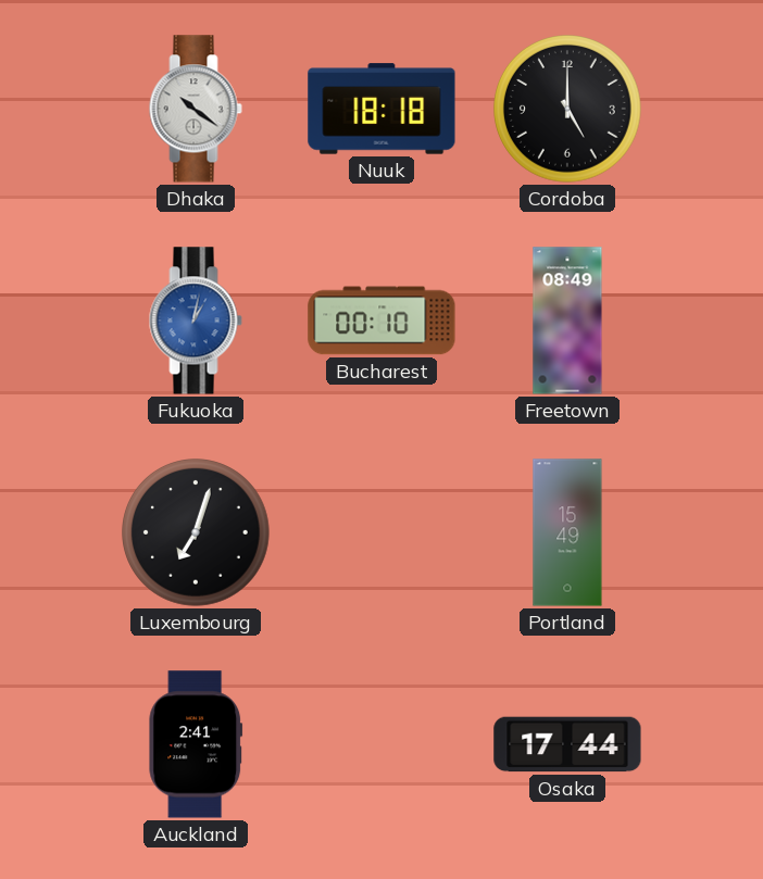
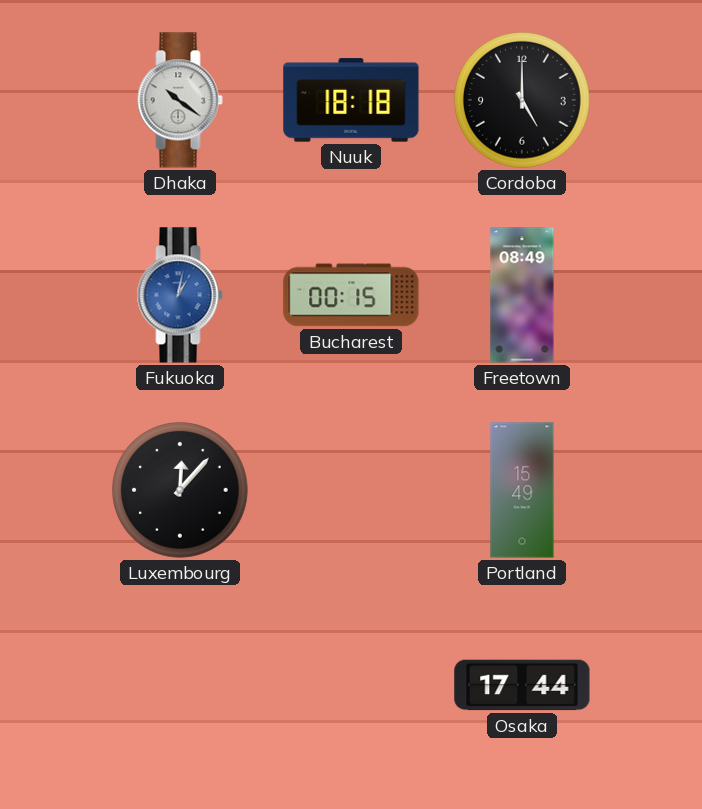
Bucharest: 00:10 -> 00:15
Luxembourg: 7:03 -> 12:07
Auckland: 2:41 -> none
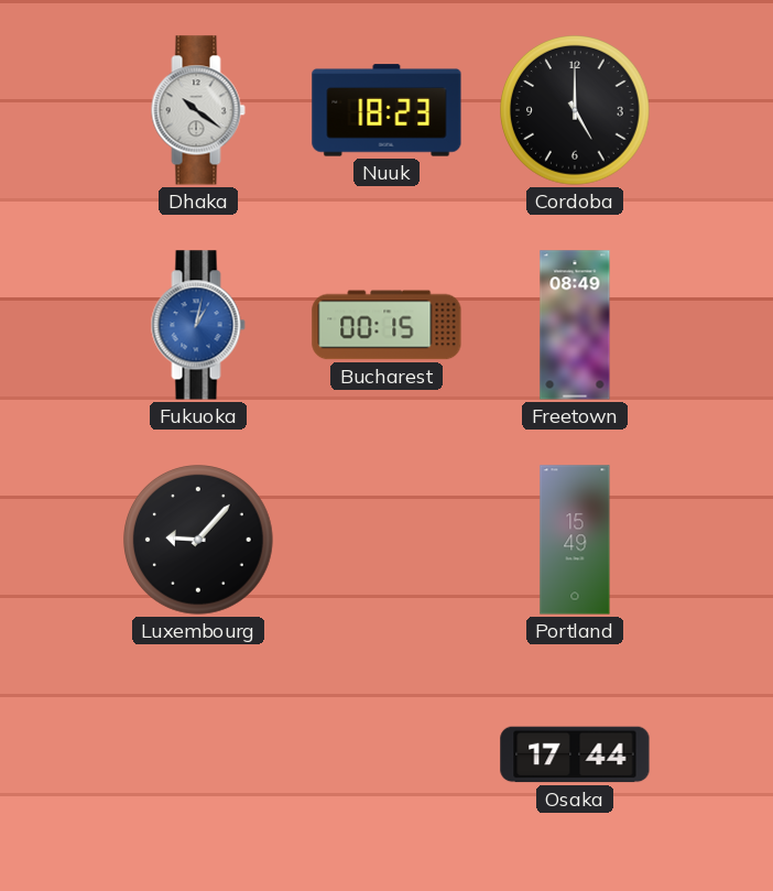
Nuuk: 18:18 -> 18:23
Luxembourg: 12:07 -> 9:07
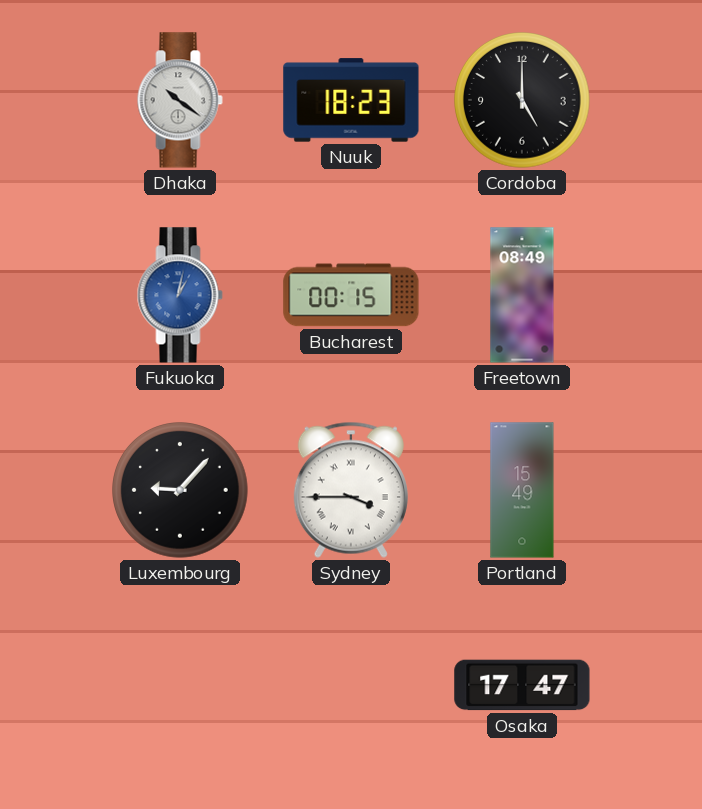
Sydney: none -> 3:45
Osaka: 17:44 -> 17:47
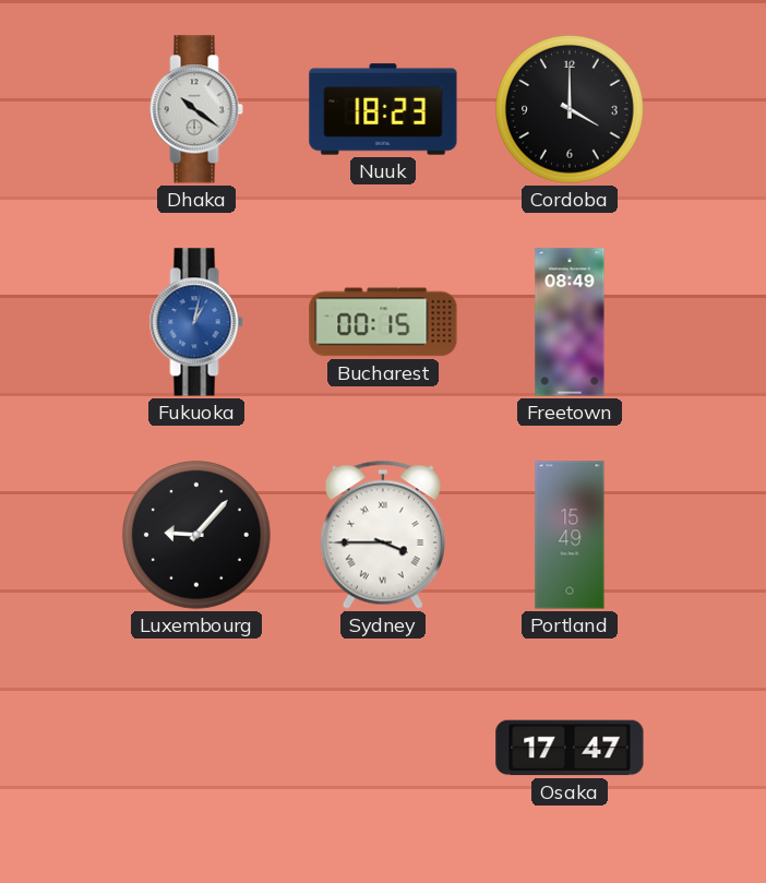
Cordoba: 5:00 -> 4:00
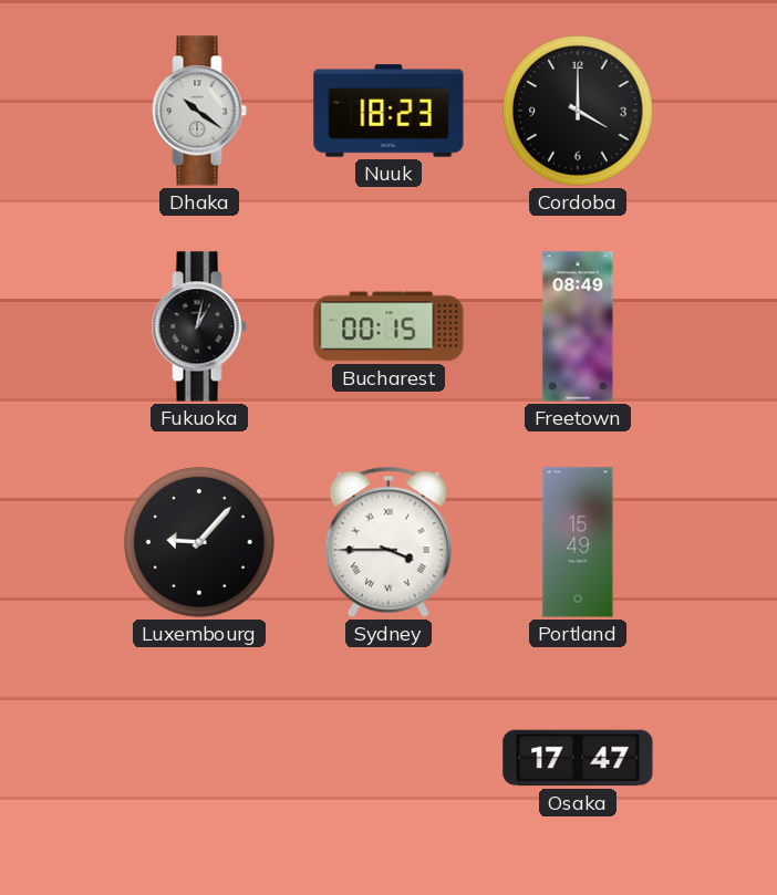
Fukuoka dial: blue -> black
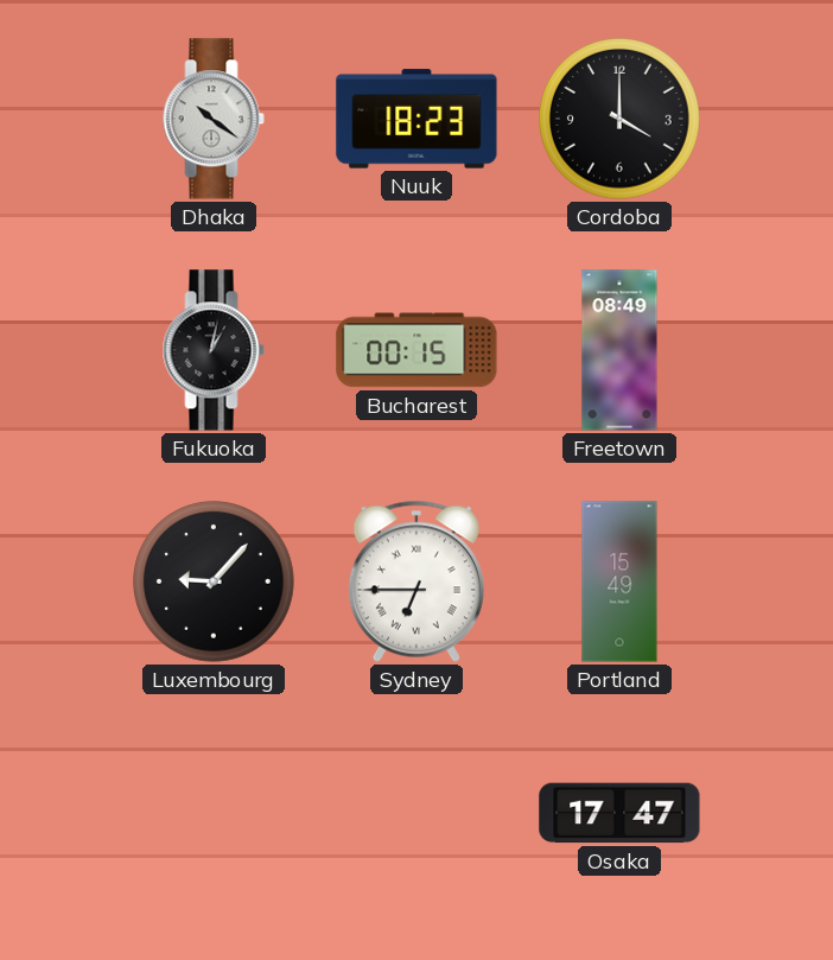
Sydney: 3:45 -> 6:45
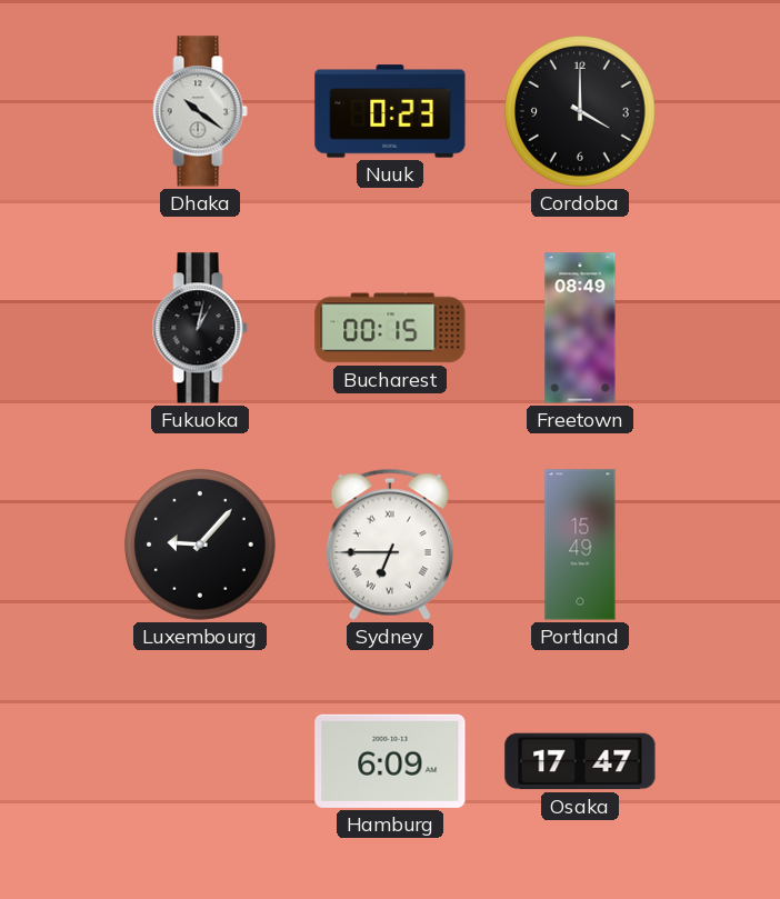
Nuuk: 18:23 -> 0:23
Hamburg: none -> 6:09
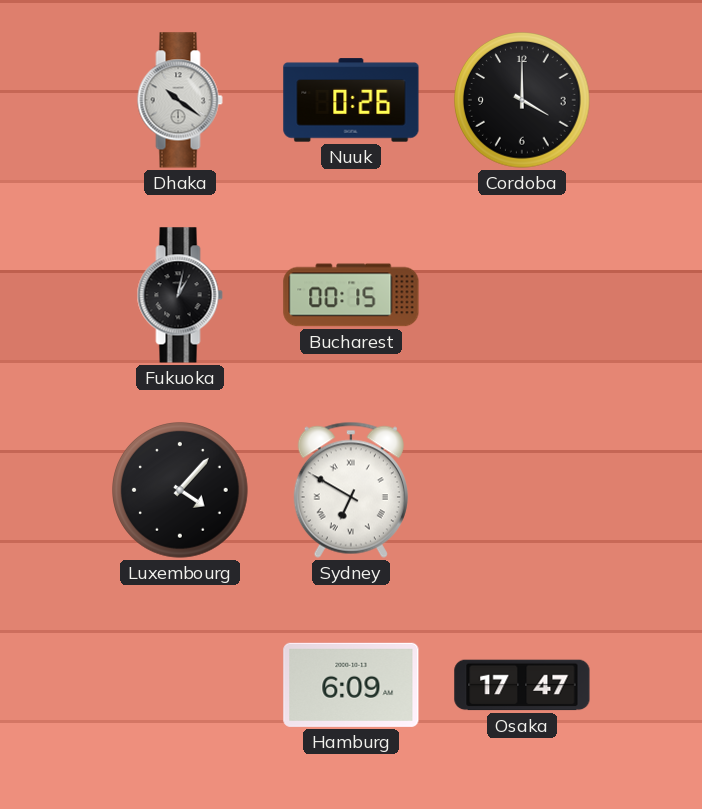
Nuuk: 0:23 -> 0:26
Freetown: 08:49 -> none
Luxembourg: 9:07 -> 4:07
Sydney: 6:45 -> 6:50
Portland: 15:49 -> none
